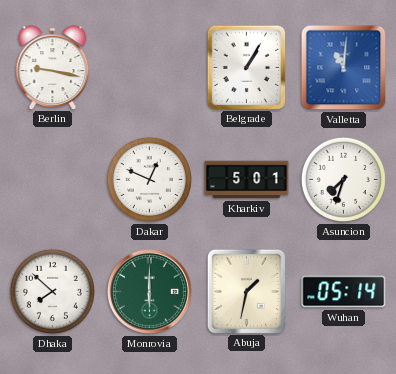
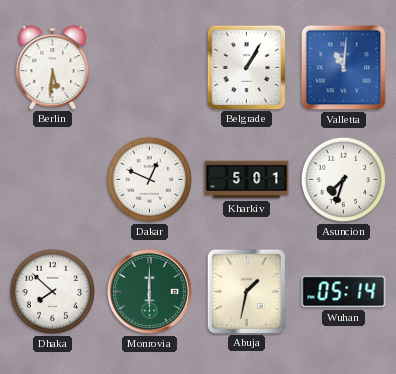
Berlin: 9:17 -> 5:31
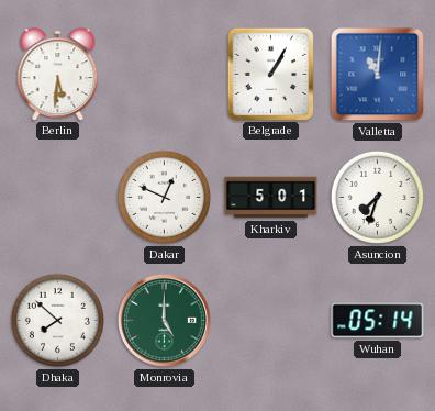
Monrovia: 6:00 -> 5:00
Abuja: 1:32 -> none
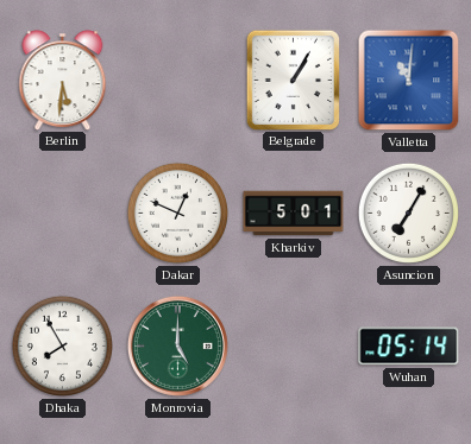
Asuncion: 7:33 -> 7:05
Dhaka: 7:52 -> 7:55
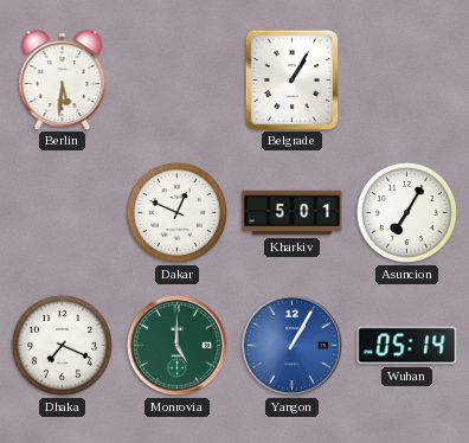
Valletta: 11:01 -> none
Dhaka: 7:55 -> 7:19
Yangon: none -> 1:05
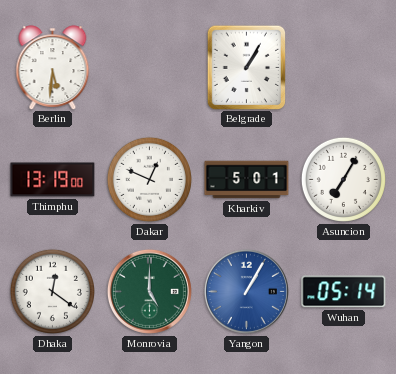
Thimphu: none -> 13:19
Dhaka: 7:19 -> 12:21
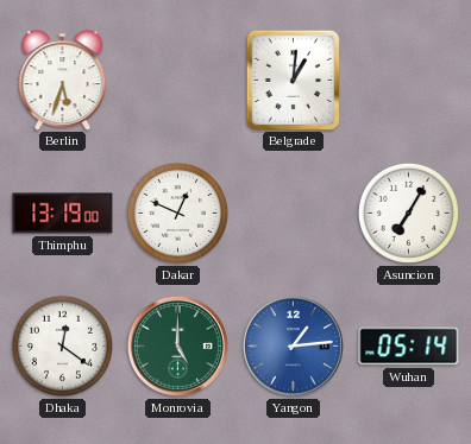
Berlin: 5:31 -> 5:33
Belgrade: 1:05 -> 1:01
Kharkiv: 5:01 -> none
Yangon: 1:05 -> 1:14
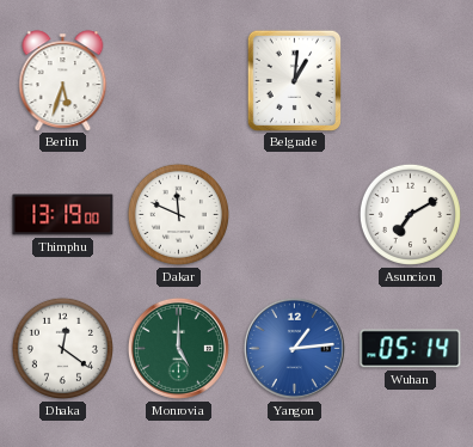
Dakar: 12:49 -> 11:49
Asuncion: 7:05 -> 7:10
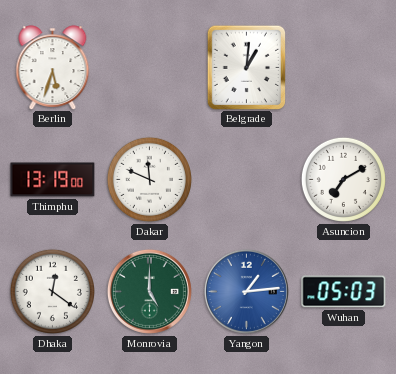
Wuhan: 05:14 -> 05:03
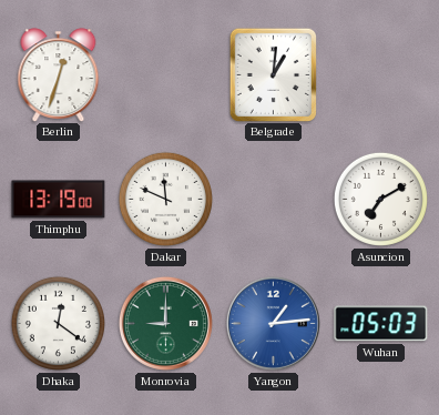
Berlin: 5:33 -> 12:33
Monrovia: 5:00 -> 9:00
